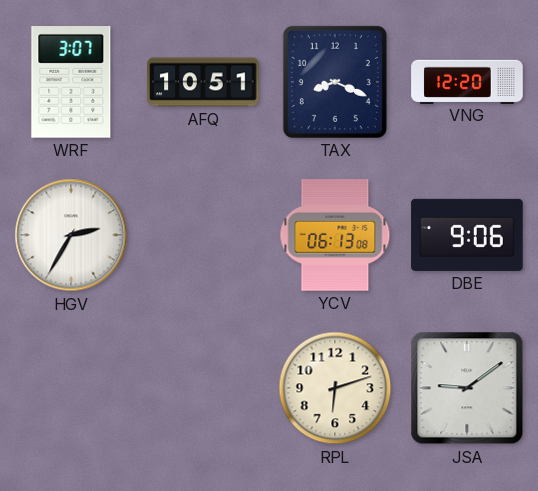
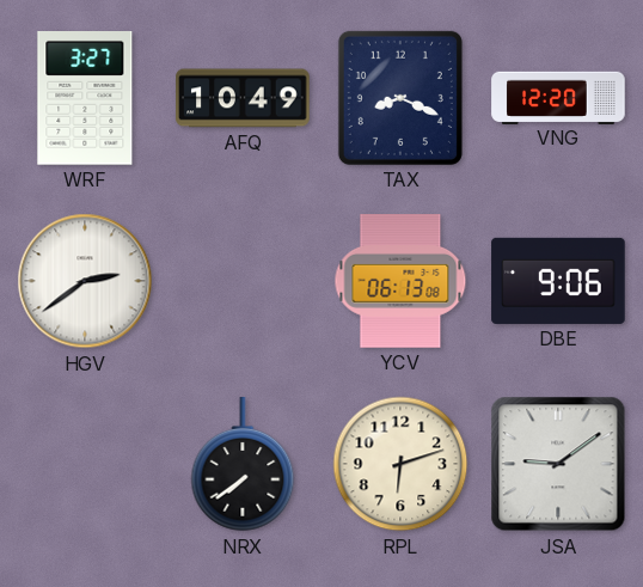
WRF: 3:07 -> 3:27
AFQ: 10:51 -> 10:49
HGV: 2:35 -> 2:39
NRX: none -> 7:39
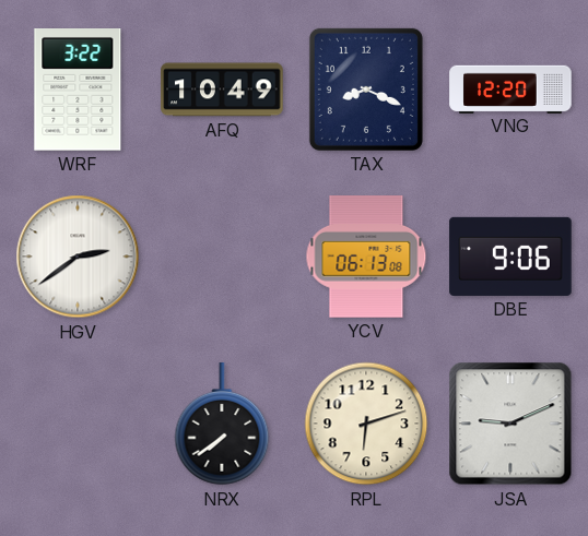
WRF: 3:27 -> 3:22
JSA: 9:09 -> 9:11
